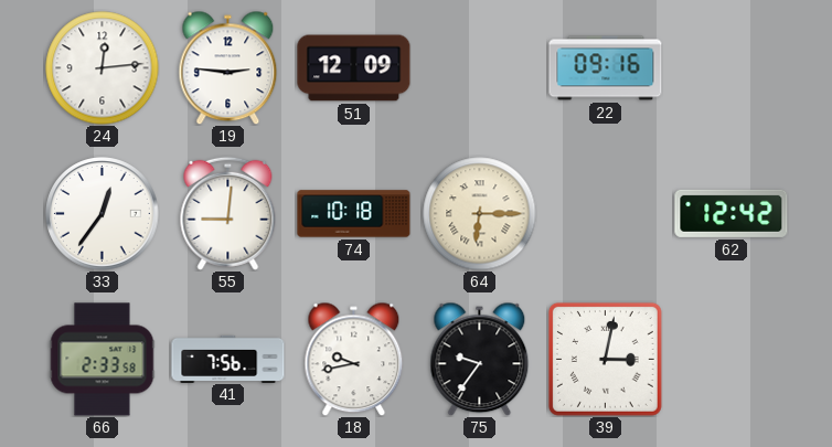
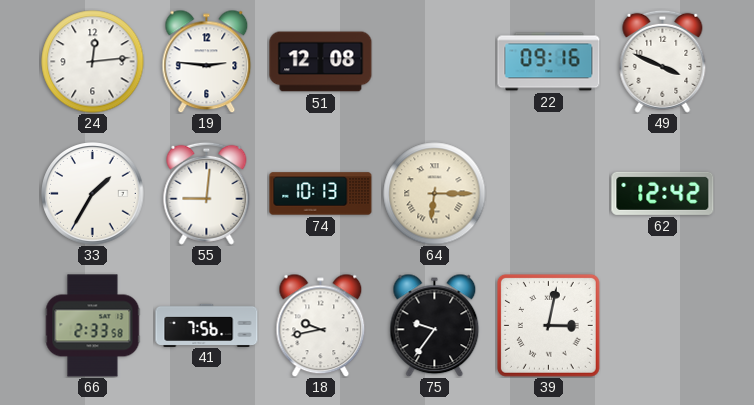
51: 12:09 -> 12:08
49: none -> 3:49
33: 12:36 -> 1:35
74: 10:18 -> 10:13
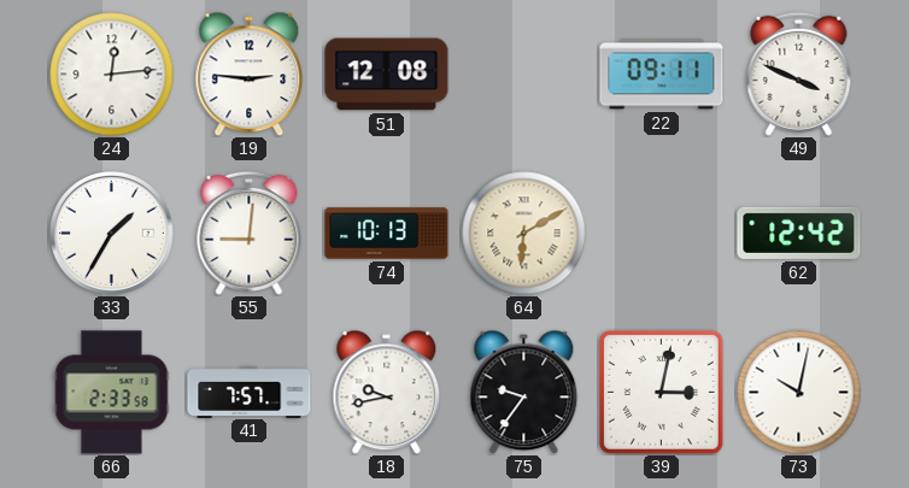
22: 09:16 -> 09:11
64: 6:15 -> 6:10
41: 7:56 -> 7:57
73: none -> 10:02
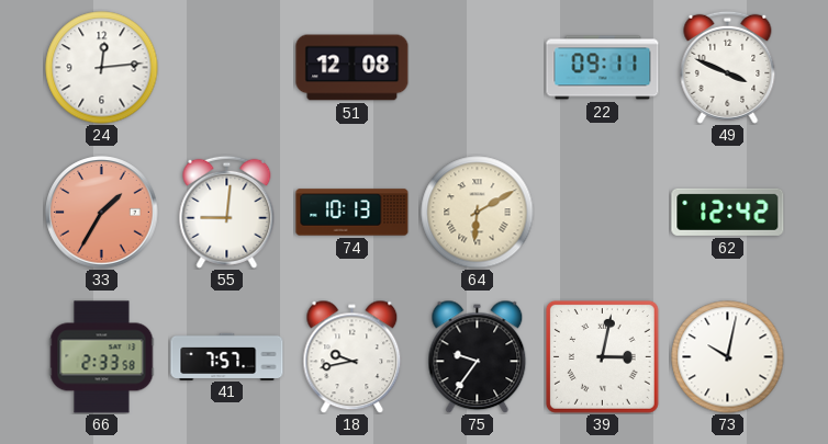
19: 2:46 -> none
33 dial: white -> salmon
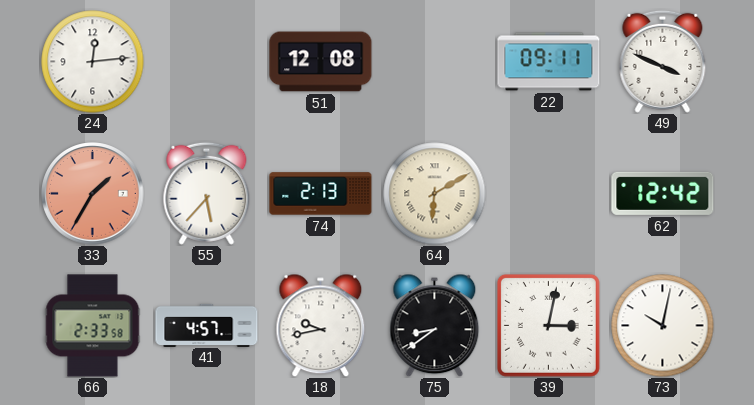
55: 9:01 -> 5:37
74: 10:13 -> 2:13
41: 7:57 -> 4:57
75: 9:36 -> 8:39
